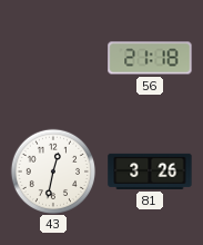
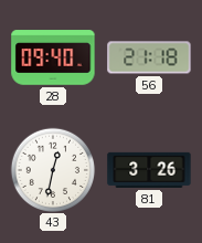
28: none -> 09:40
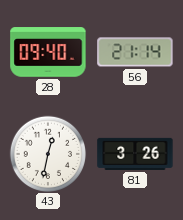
56: 21:18 -> 21:14
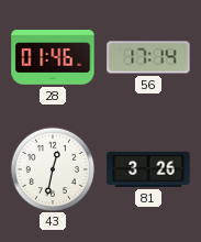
28: 09:40 -> 01:46
56: 21:14 -> 17:14
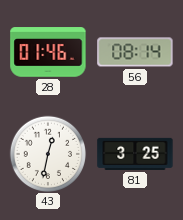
56: 17:14 -> 08:14
81: 3:26 -> 3:25
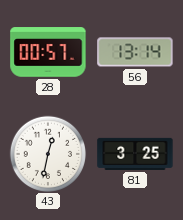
28: 01:46 -> 00:57
56: 08:14 -> 13:14
